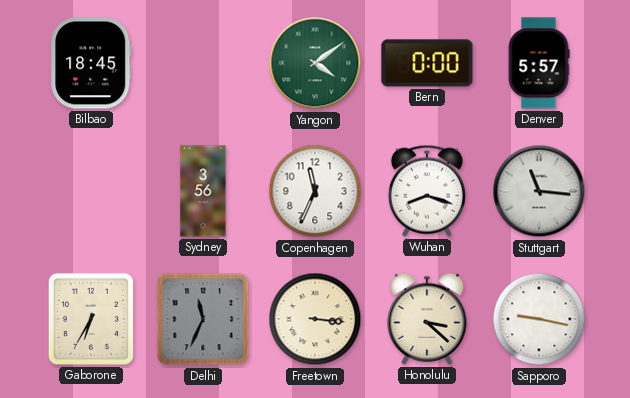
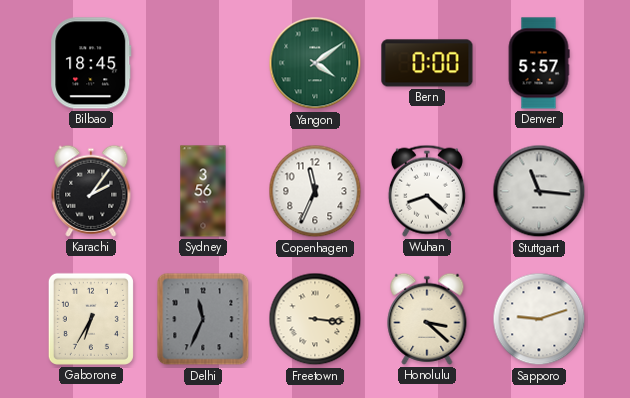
Karachi: none -> 2:06
Wuhan: 8:18 -> 8:22
Sapporo: 9:17 -> 9:12
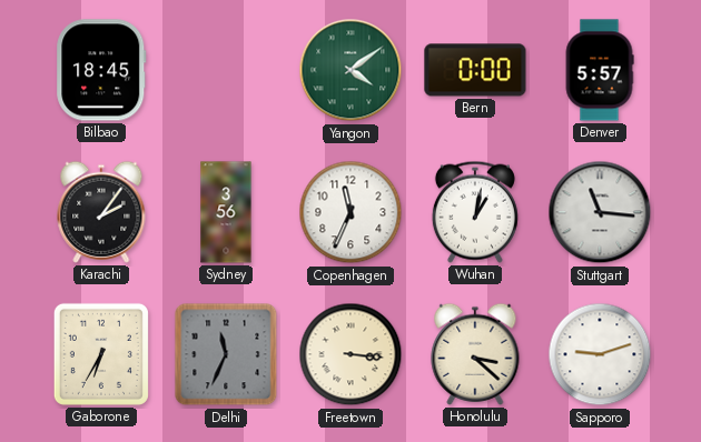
Wuhan: 8:22 -> 1:02
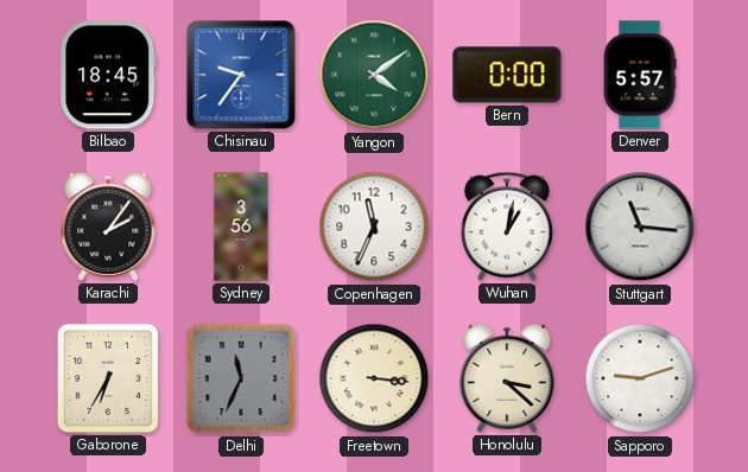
Chisinau: none -> 9:36
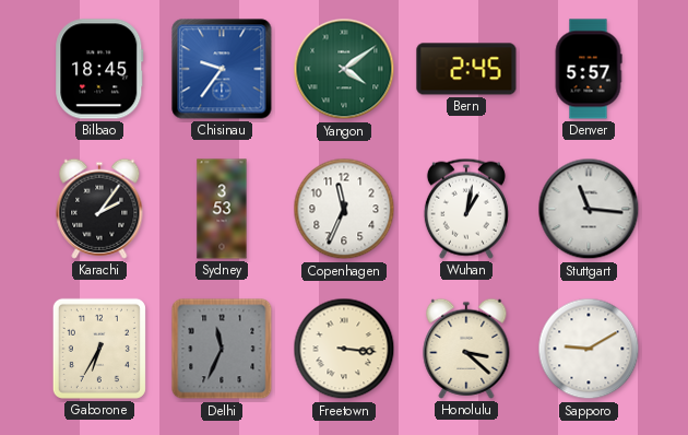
Bern: 0:00 -> 2:45
Sydney: 3:56 -> 3:53
Sapporo: 9:12 -> 9:10
